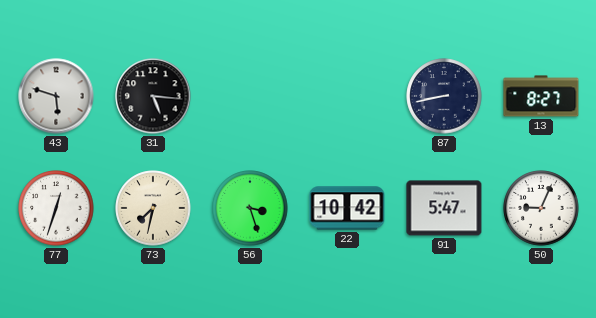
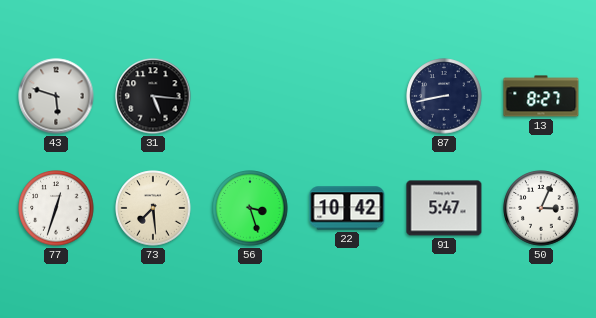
73: 7:32 -> 7:29
50: 9:04 -> 3:04
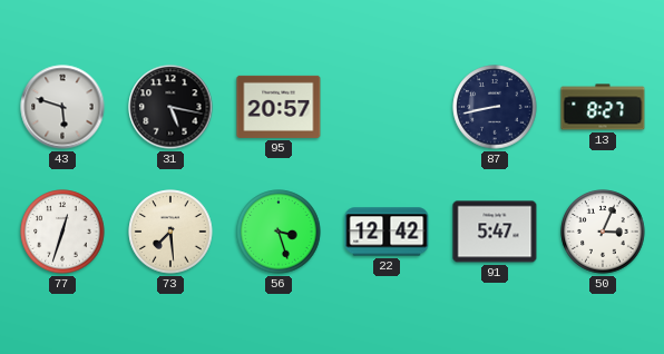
31: 5:16 -> 5:17
95: none -> 20:57
22: 10:42 -> 12:42
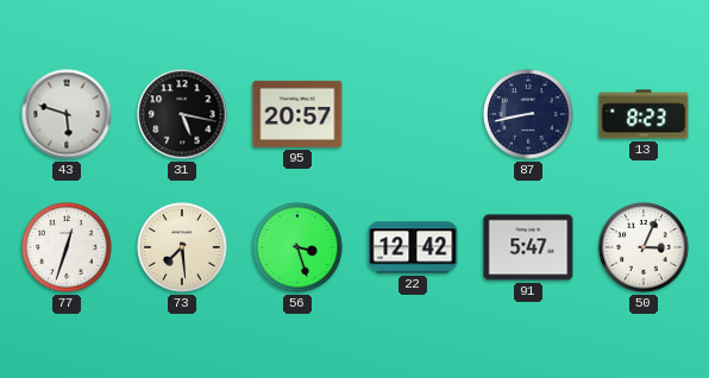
13: 8:27 -> 8:23
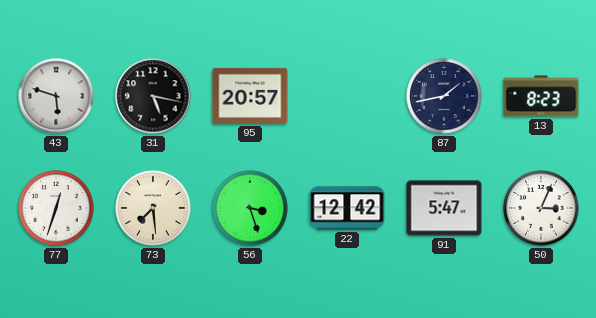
87: 8:43 -> 1:43
